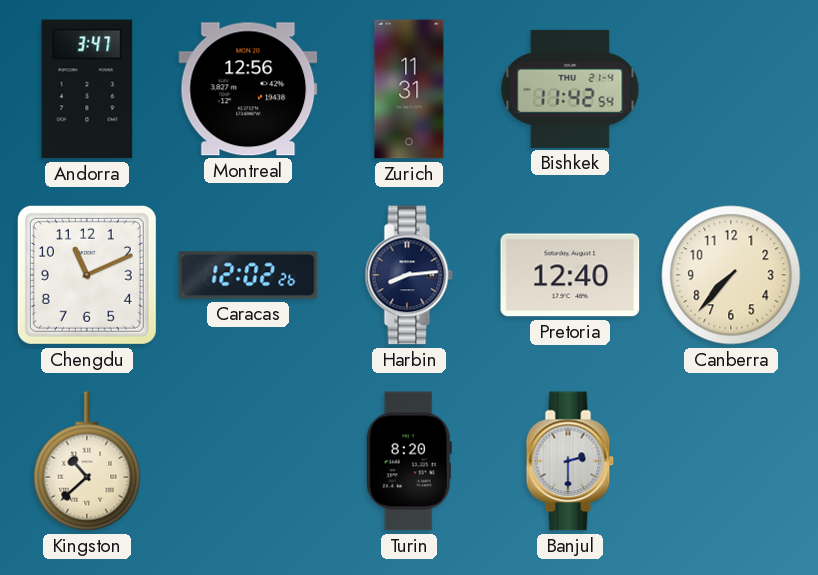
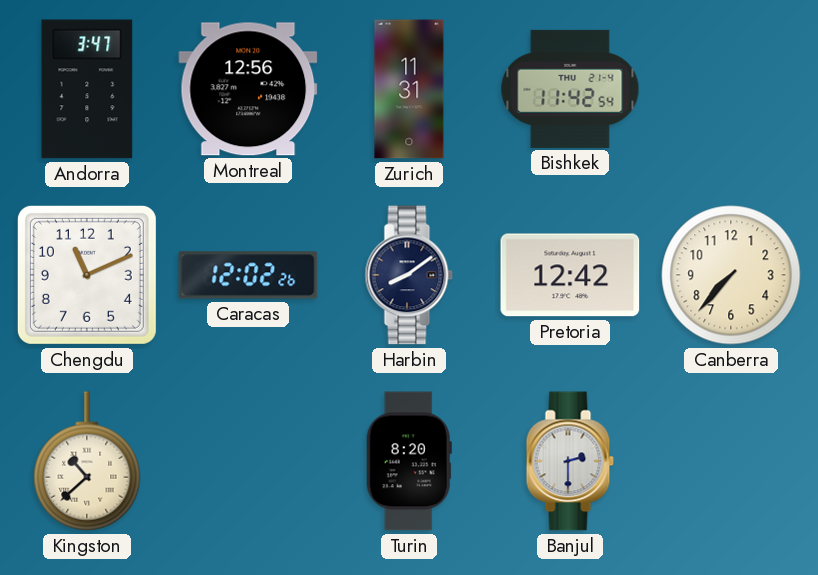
Harbin: 8:14 -> 8:09
Pretoria: 12:40 -> 12:42
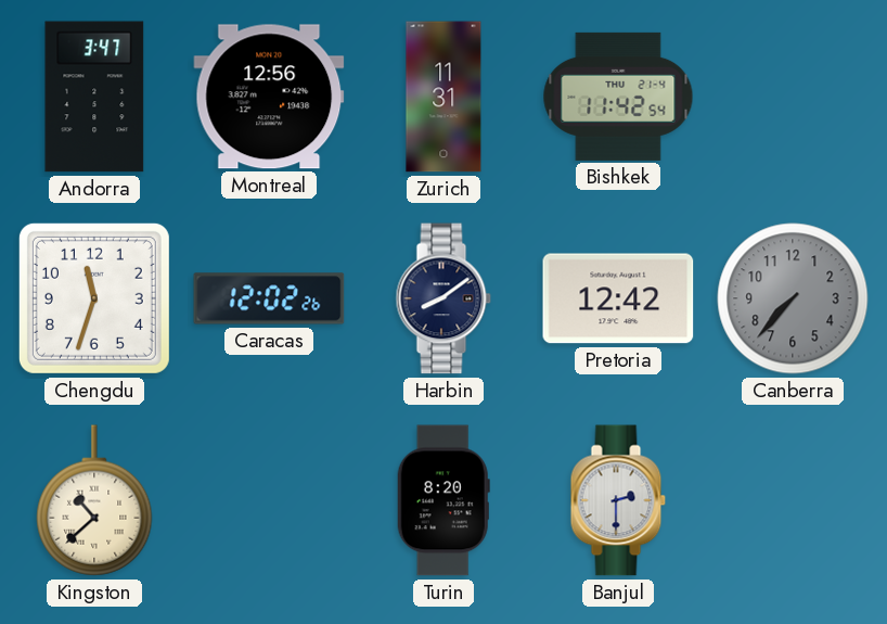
Chengdu: 11:11 -> 11:33
Canberra dial: cream -> grey
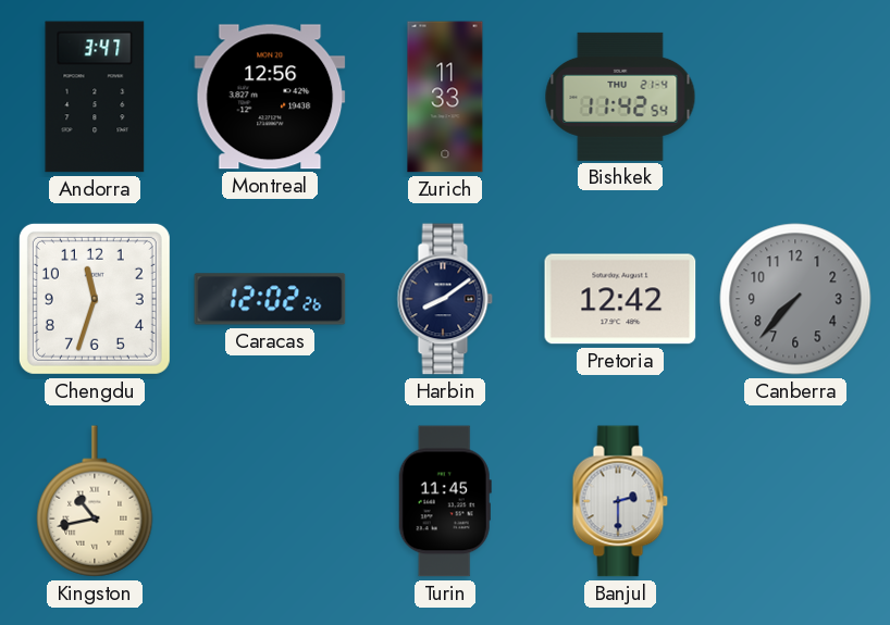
Zurich: 11:31 -> 11:33
Kingston: 10:38 -> 10:43
Turin: 8:20 -> 11:45
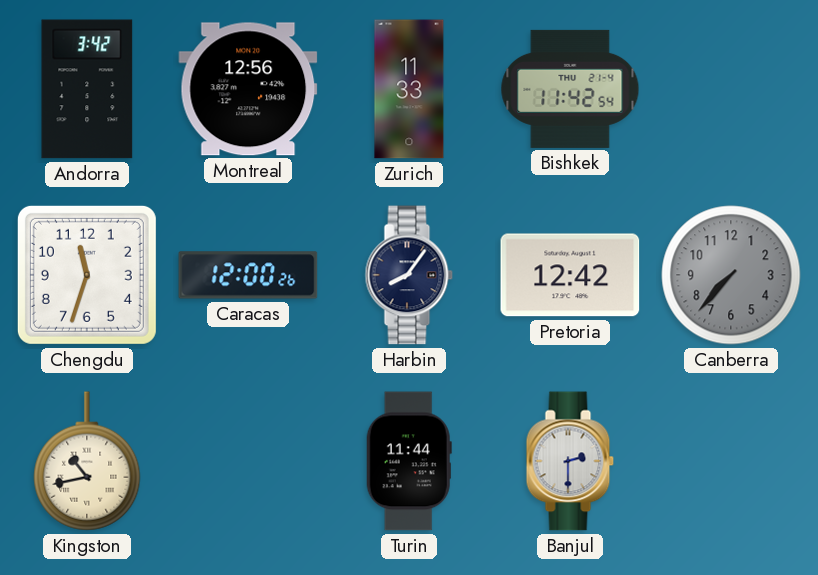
Andorra: 3:47 -> 3:42
Caracas: 12:02 -> 12:00
Harbin: 8:09 -> 8:06
Turin: 11:45 -> 11:44
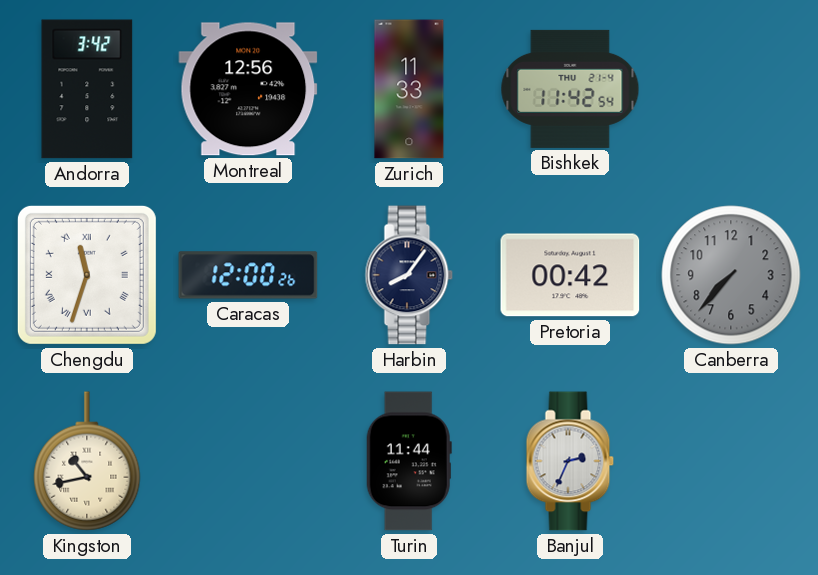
Chengdu numerals: Arabic -> Roman
Pretoria: 12:42 -> 00:42
Banjul: 2:30 -> 2:34
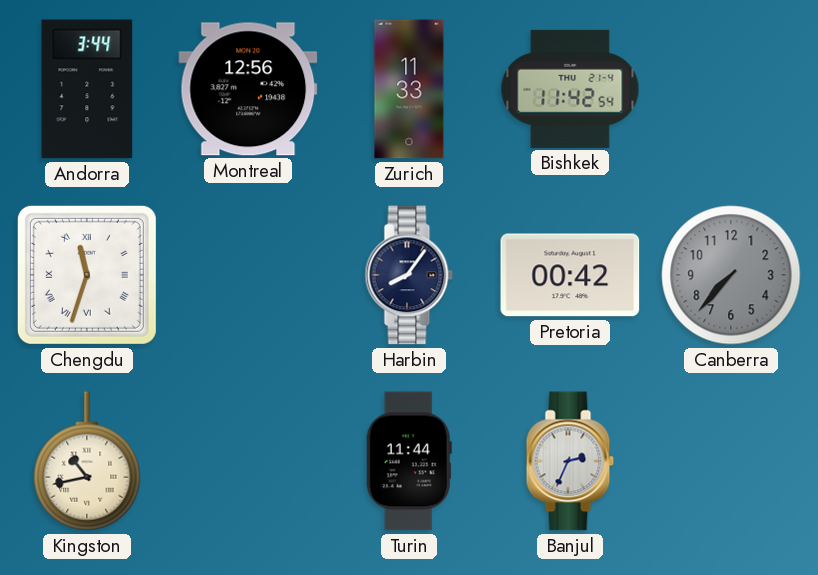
Andorra: 3:42 -> 3:44
Caracas: 12:00 -> none
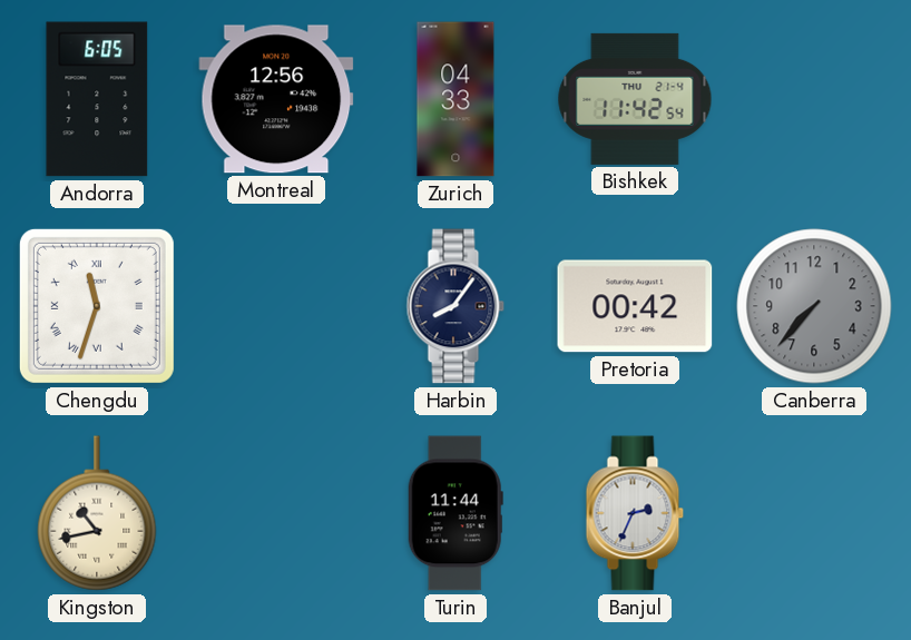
Andorra: 3:44 -> 6:05
Zurich: 11:33 -> 04:33
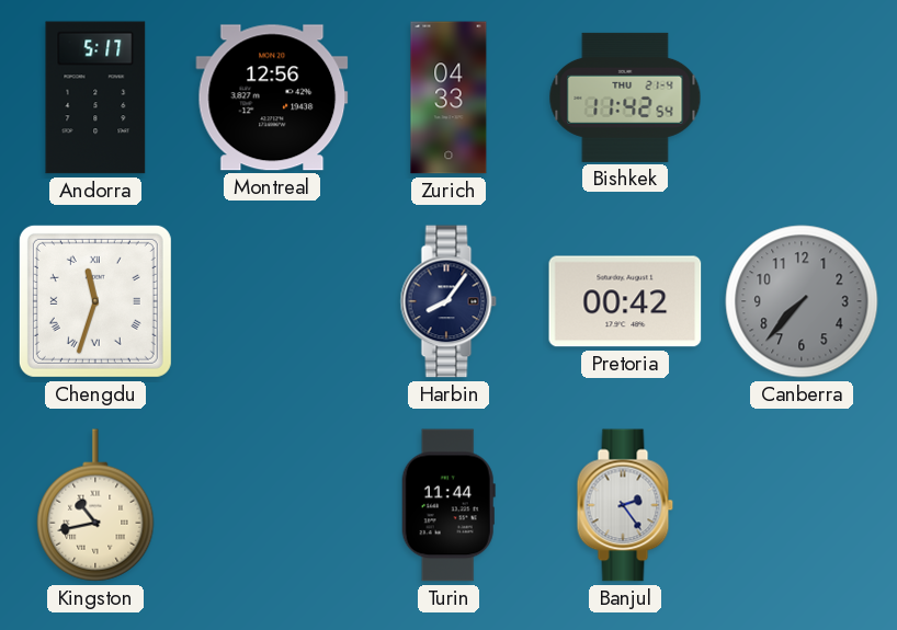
Andorra: 6:05 -> 5:17
Banjul: 2:34 -> 2:24
